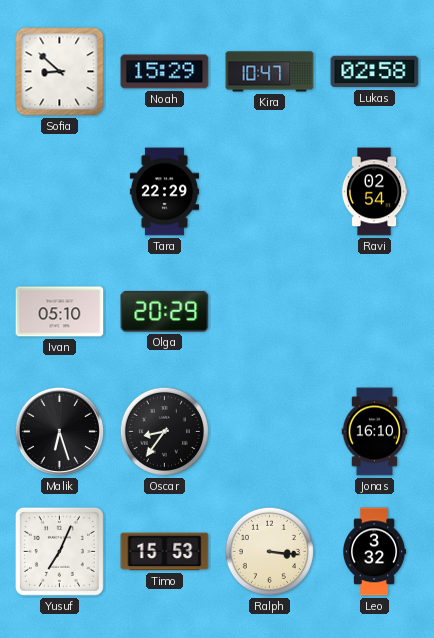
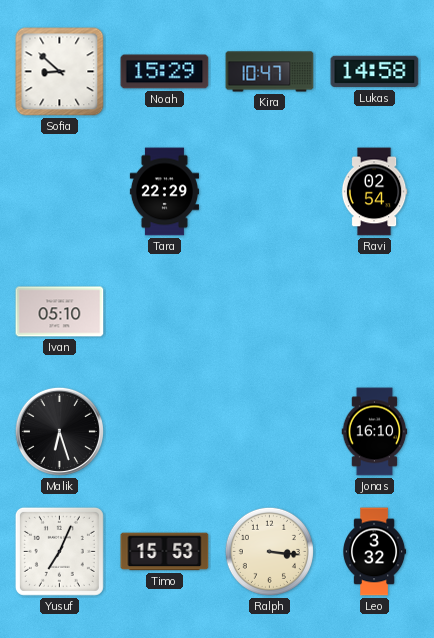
Lukas: 02:58 -> 14:58
Olga: 20:29 -> none
Oscar: 8:36 -> none
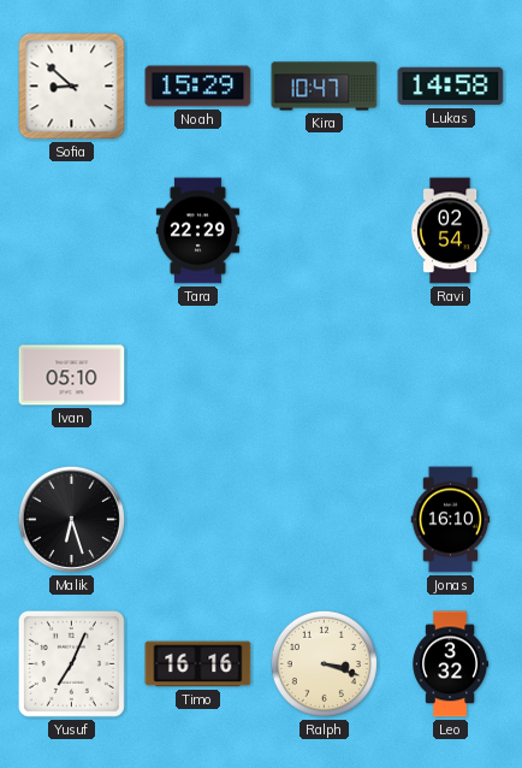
Timo: 15:53 -> 16:16
Ralph: 3:16 -> 3:18
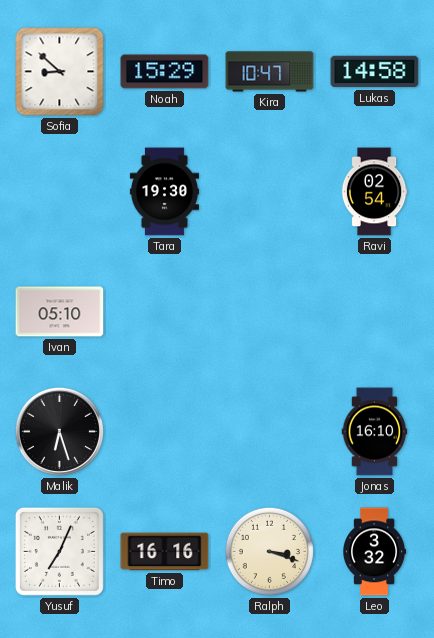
Tara: 22:29 -> 19:30
